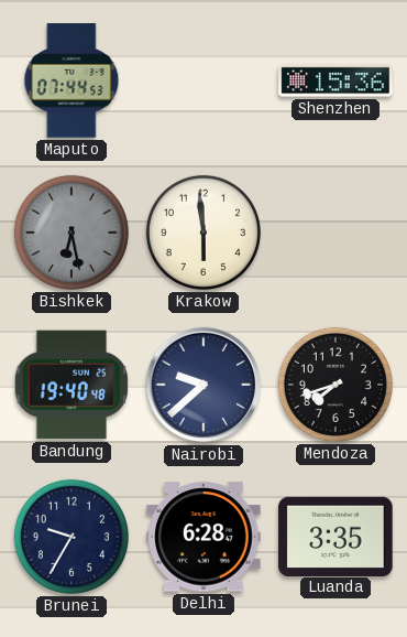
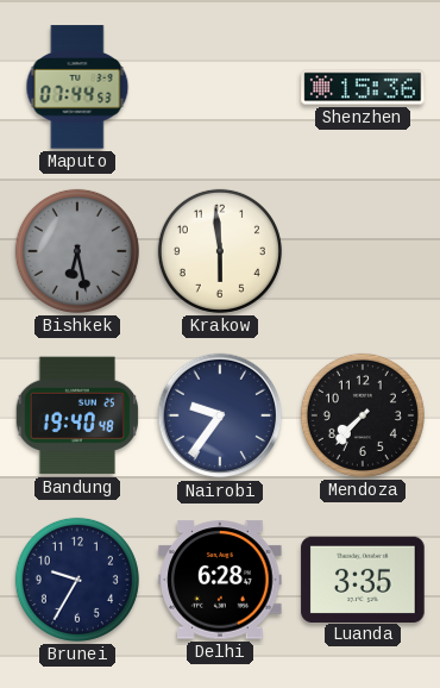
Nairobi: 9:38 -> 9:36
Mendoza: 7:42 -> 7:37
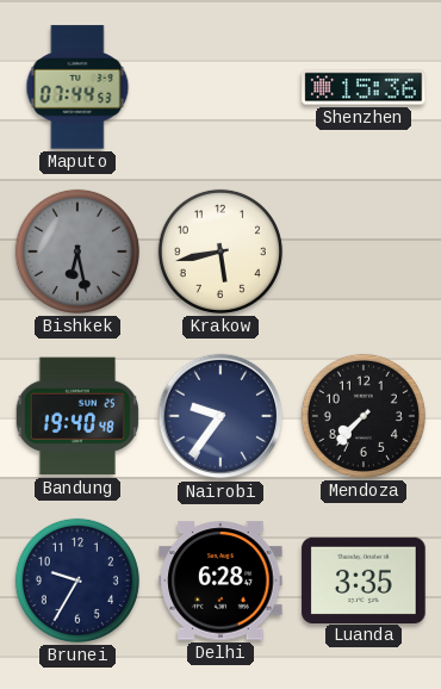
Krakow: 5:59 -> 5:43
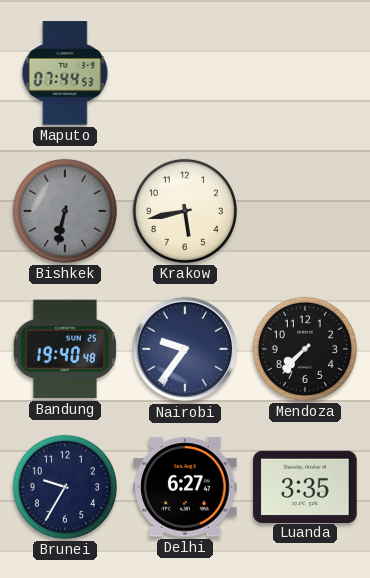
Shenzhen: 15:36 -> none
Bishkek: 6:28 -> 6:32
Delhi: 6:28 -> 6:27
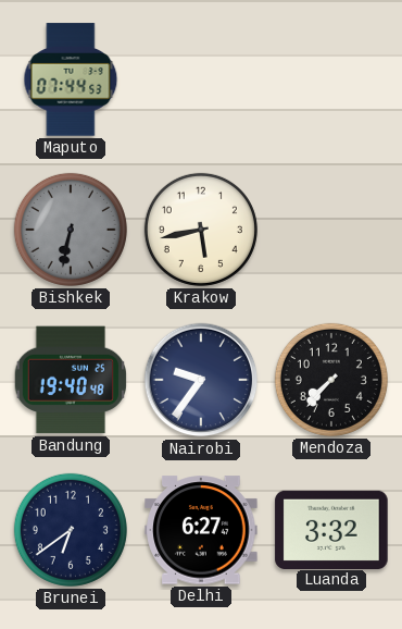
Brunei: 9:35 -> 6:39
Luanda: 3:35 -> 3:32
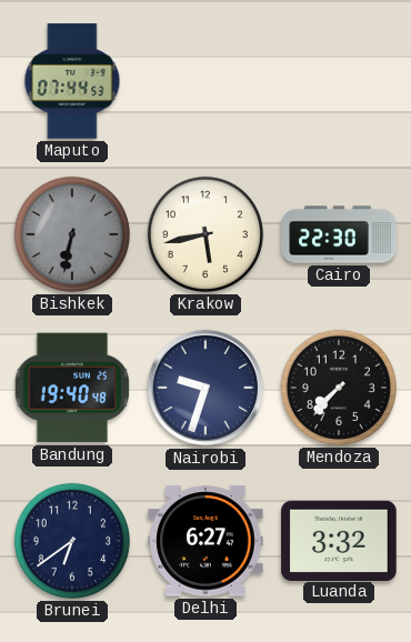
Cairo: none -> 22:30
Nairobi: 9:36 -> 9:33
